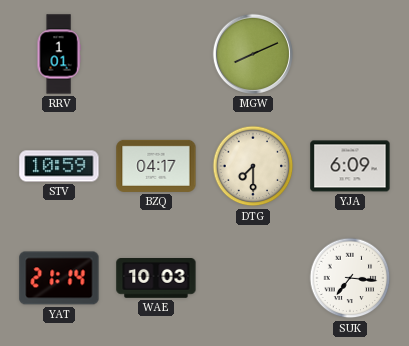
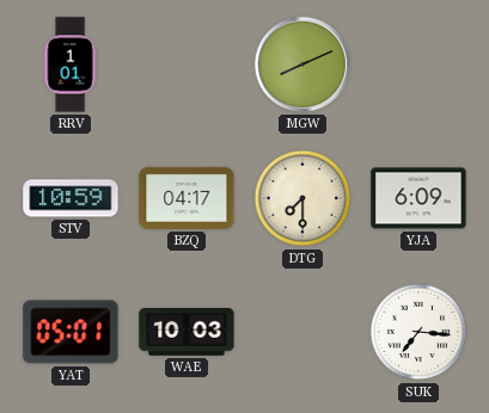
YAT: 21:14 -> 05:01
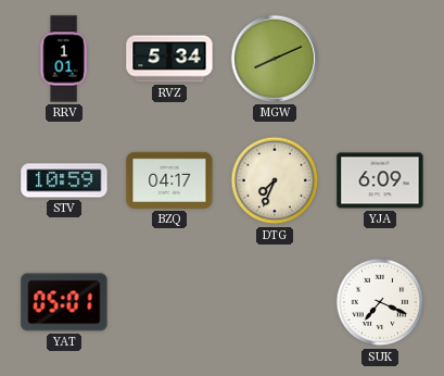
RVZ: none -> 5:34
DTG: 7:30 -> 7:34
WAE: 10:03 -> none
SUK: 7:16 -> 7:19
